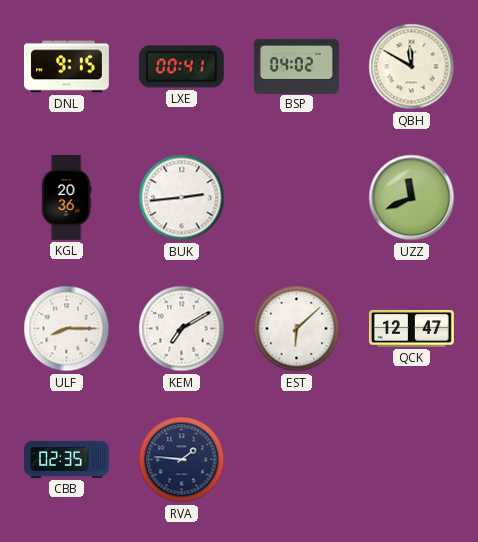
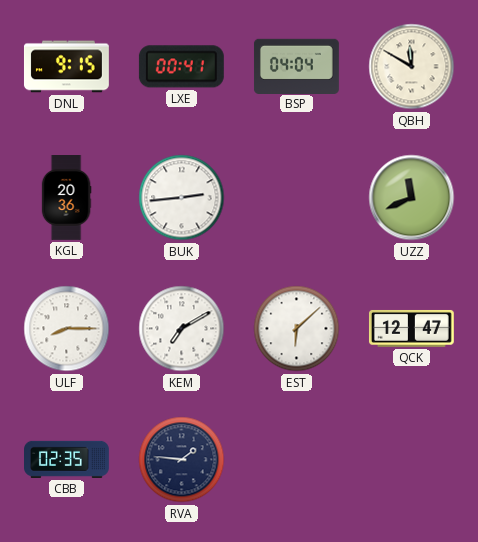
BSP: 04:02 -> 04:04
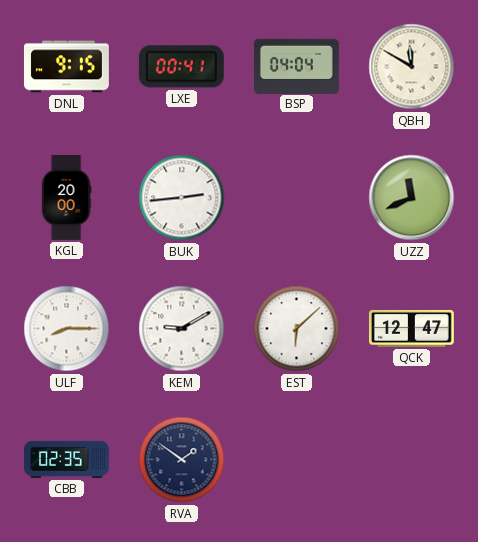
KGL: 20:36 -> 20:00
KEM: 7:10 -> 9:10
RVA: 1:46 -> 1:51
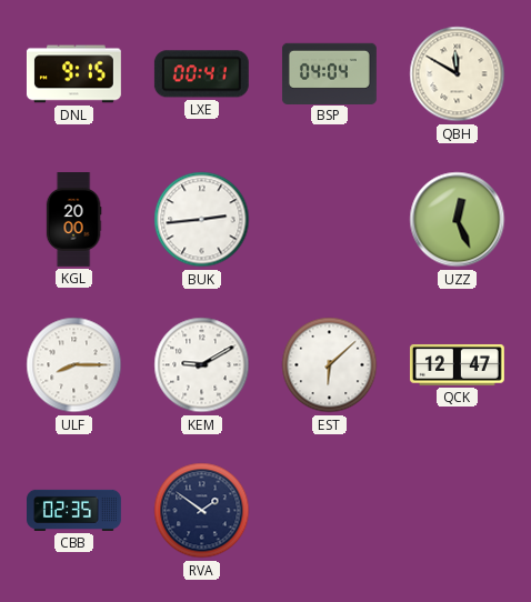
UZZ: 11:41 -> 12:26
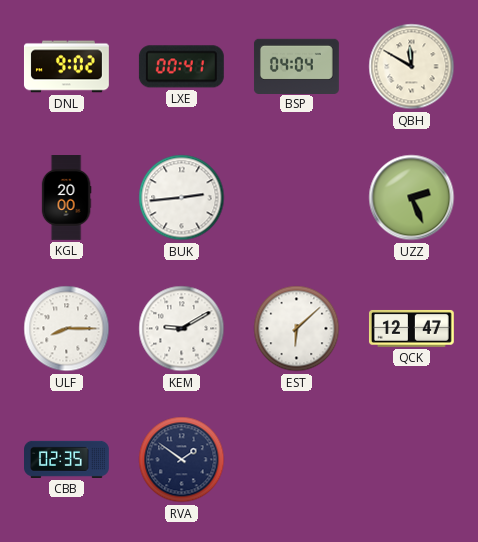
DNL: 9:15 -> 9:02
UZZ: 12:26 -> 2:26
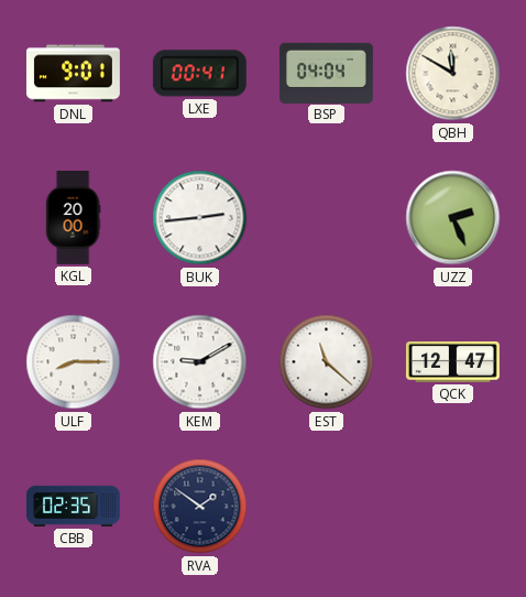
DNL: 9:02 -> 9:01
EST: 6:08 -> 11:22
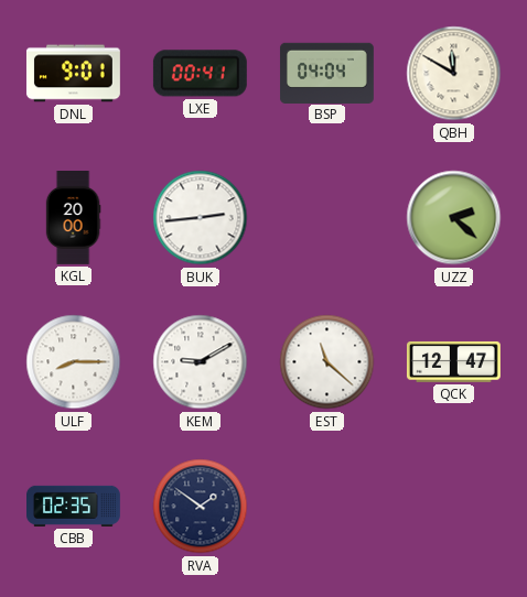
UZZ: 2:26 -> 2:22
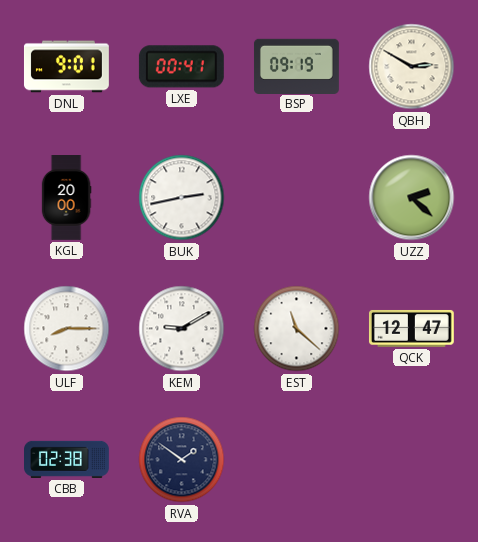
BSP: 04:04 -> 09:19
QBH: 11:50 -> 2:50
BUK: 2:44 -> 2:43
CBB: 02:35 -> 02:38
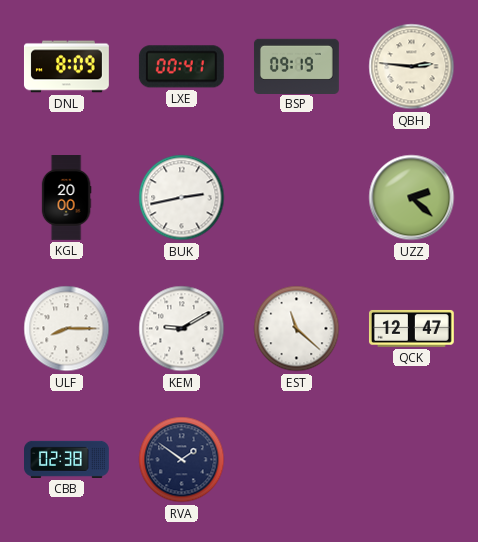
DNL: 9:01 -> 8:09
QBH: 2:50 -> 2:46
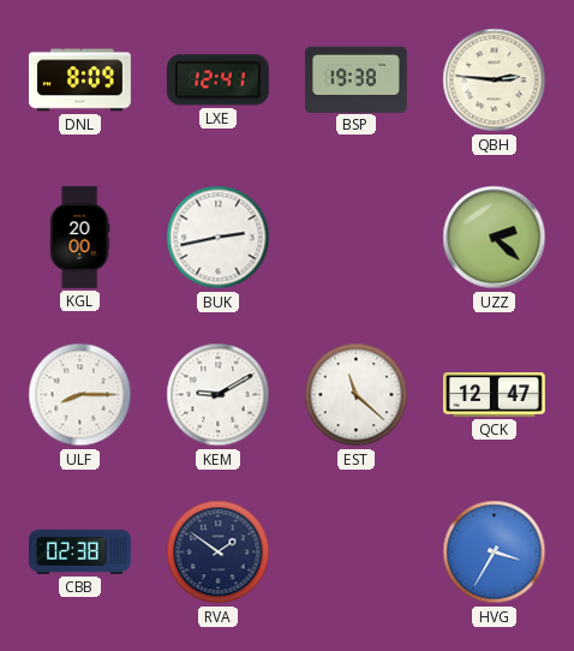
LXE: 00:41 -> 12:41
BSP: 09:19 -> 19:38
HVG: none -> 3:35
